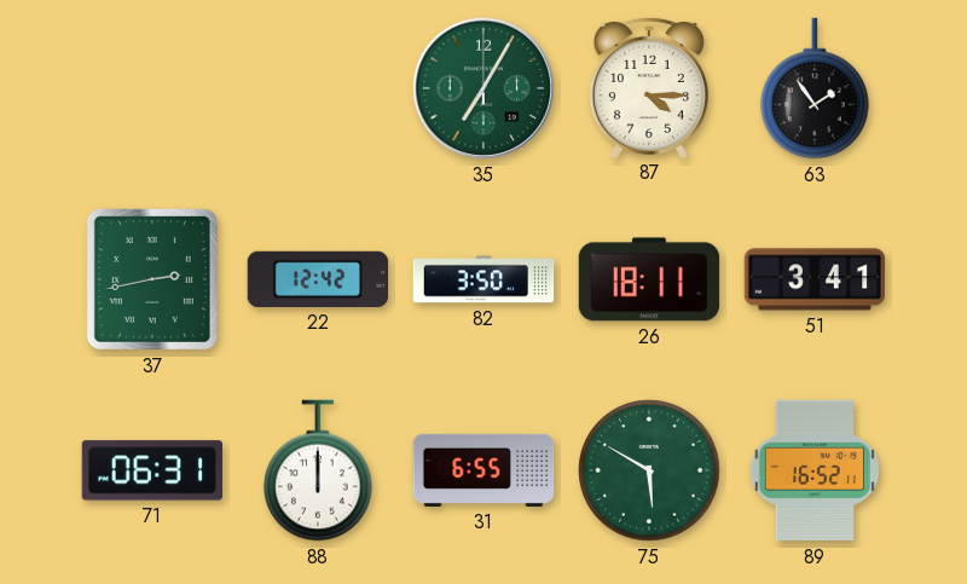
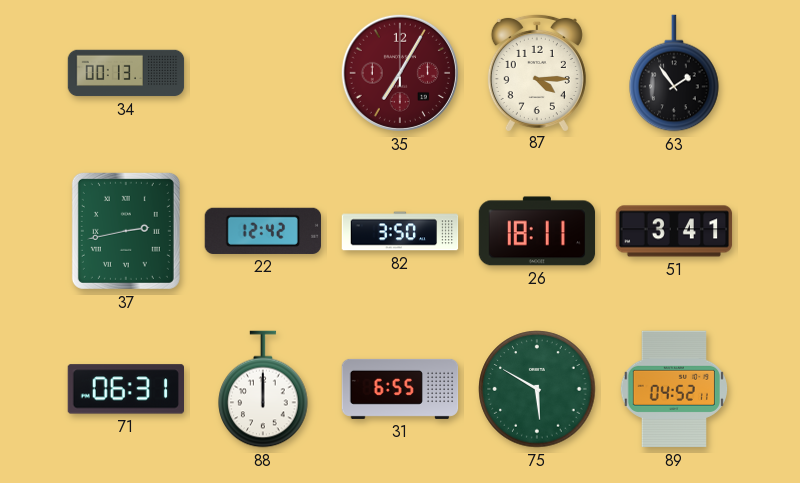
34: none -> 00:13
35 dial: green -> burgundy
89: 16:52 -> 04:52
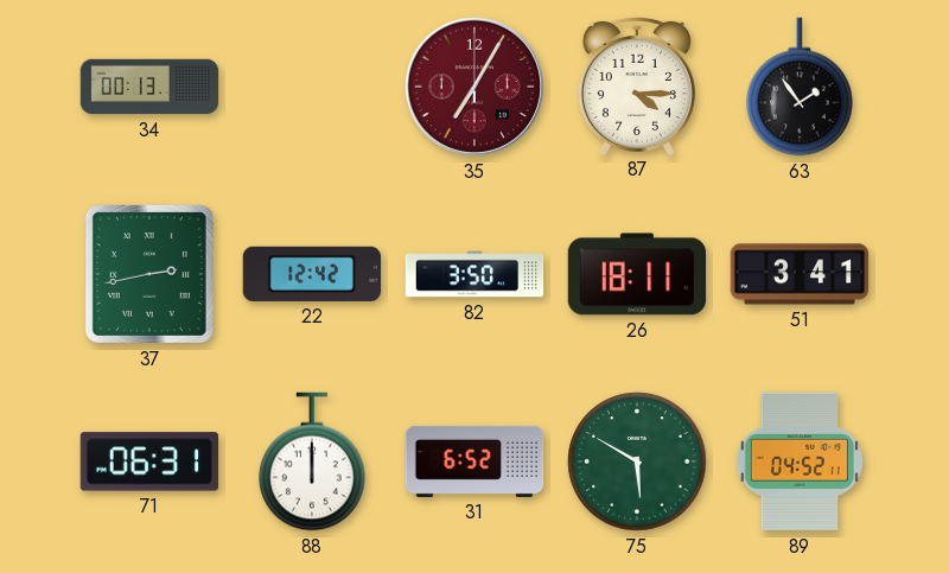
31: 6:55 -> 6:52
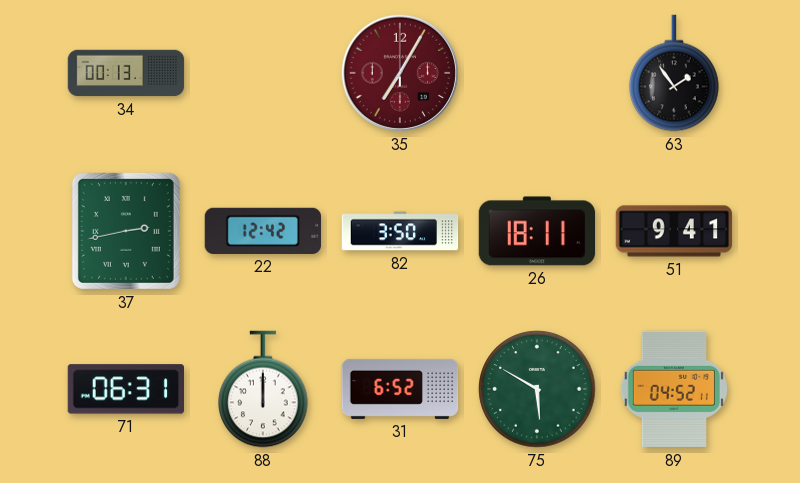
87: 4:15 -> none
51: 3:41 -> 9:41
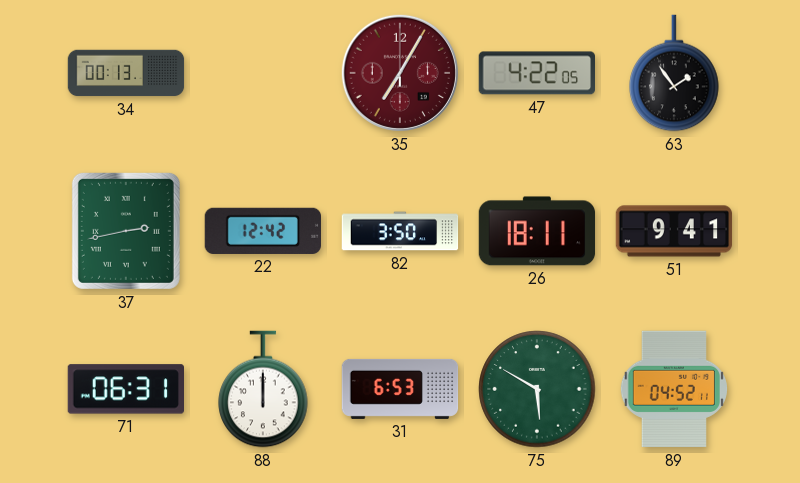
47: none -> 4:22
31: 6:52 -> 6:53
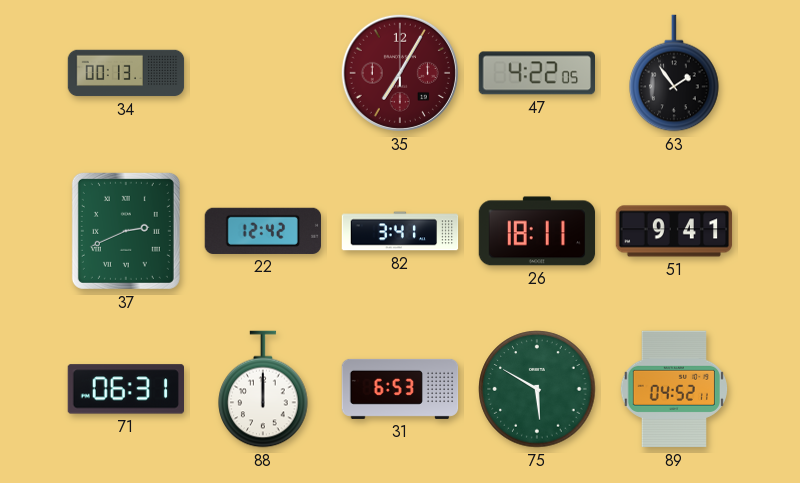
37: 2:43 -> 2:41
82: 3:50 -> 3:41
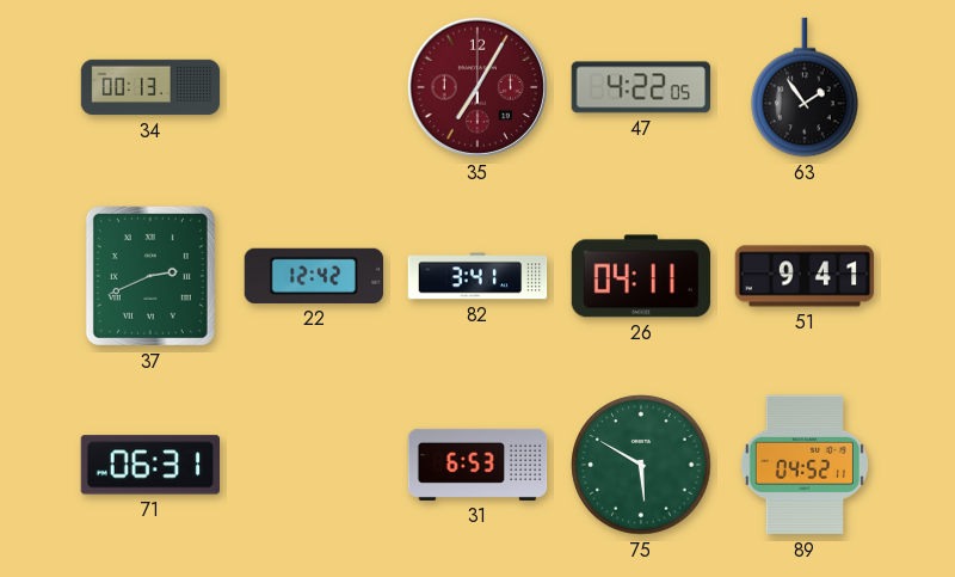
26: 18:11 -> 04:11
88: 12:00 -> none
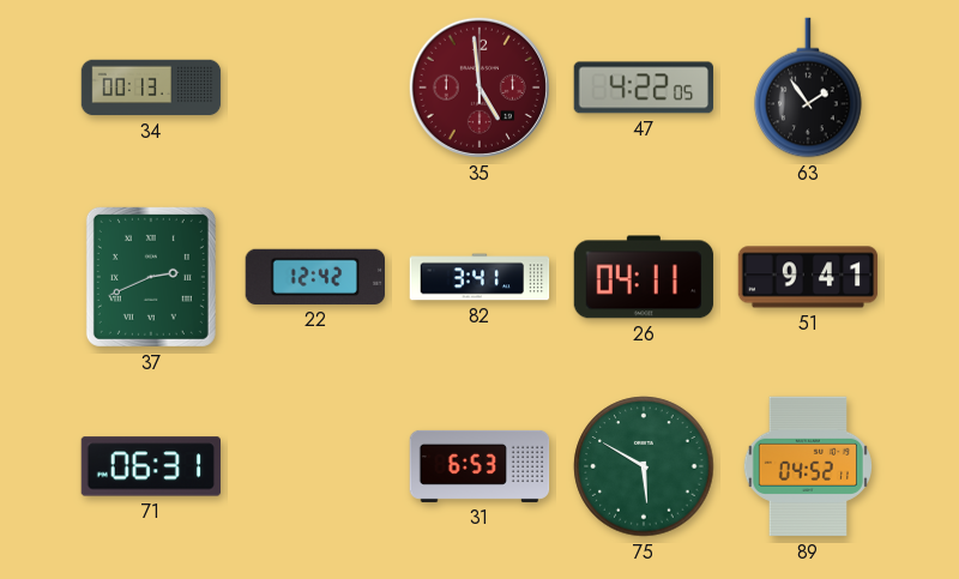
35: 7:05 -> 4:59
